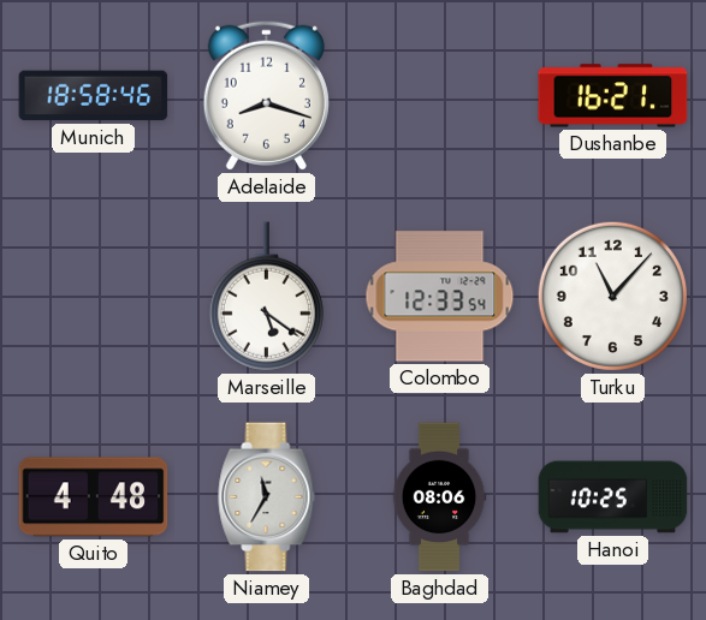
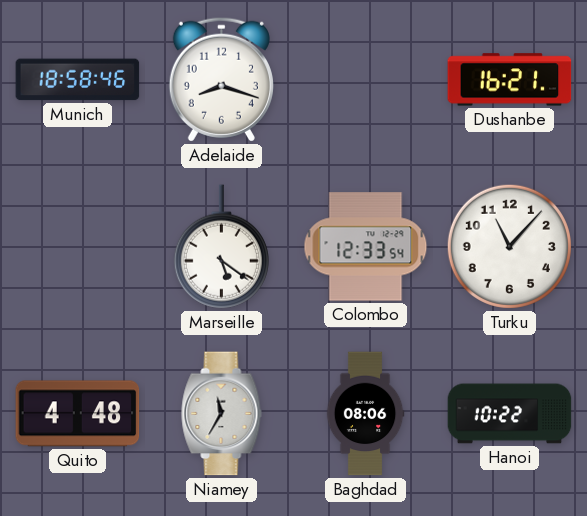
Hanoi: 10:25 -> 10:22
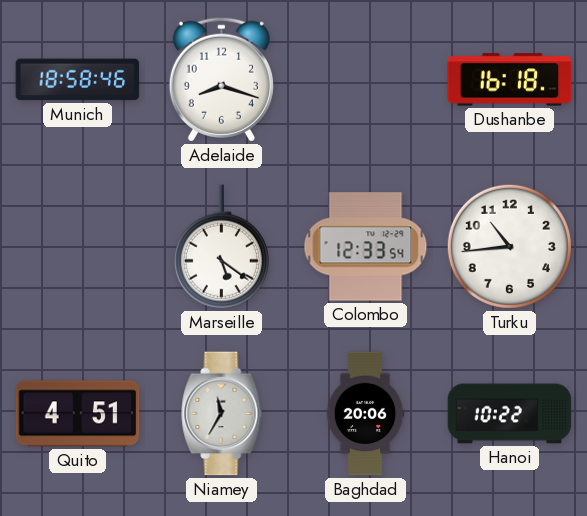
Dushanbe: 16:21 -> 16:18
Turku: 11:07 -> 10:44
Quito: 4:48 -> 4:51
Baghdad: 08:06 -> 20:06
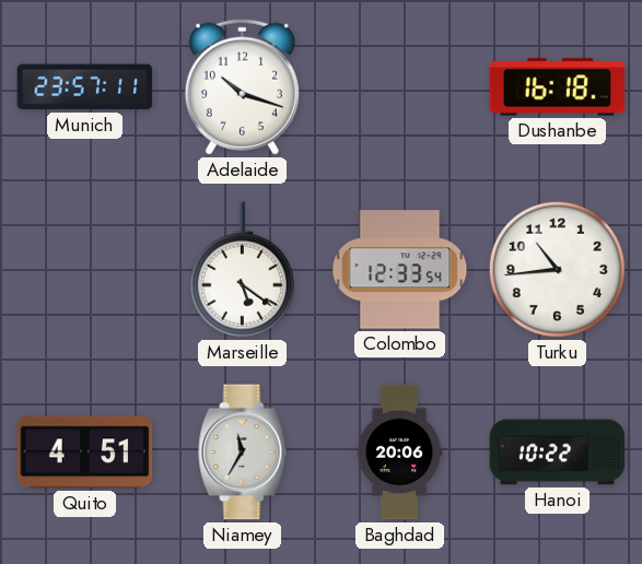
Munich: 18:58 -> 23:57
Adelaide: 8:18 -> 10:18
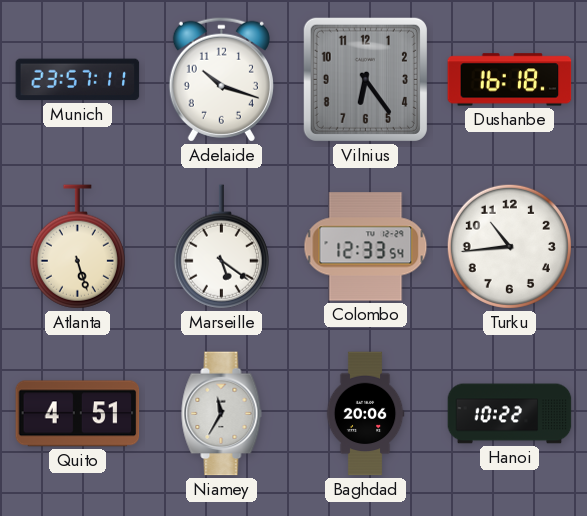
Vilnius: none -> 6:24
Atlanta: none -> 5:27
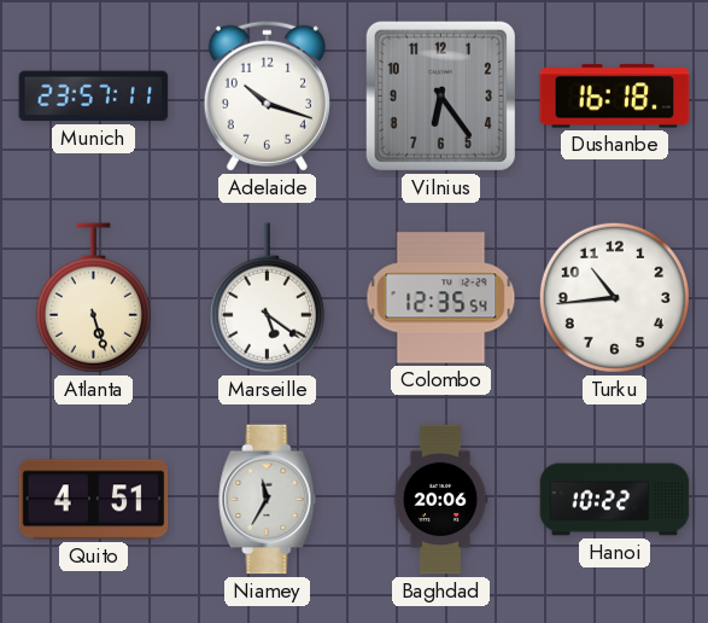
Colombo: 12:33 -> 12:35
